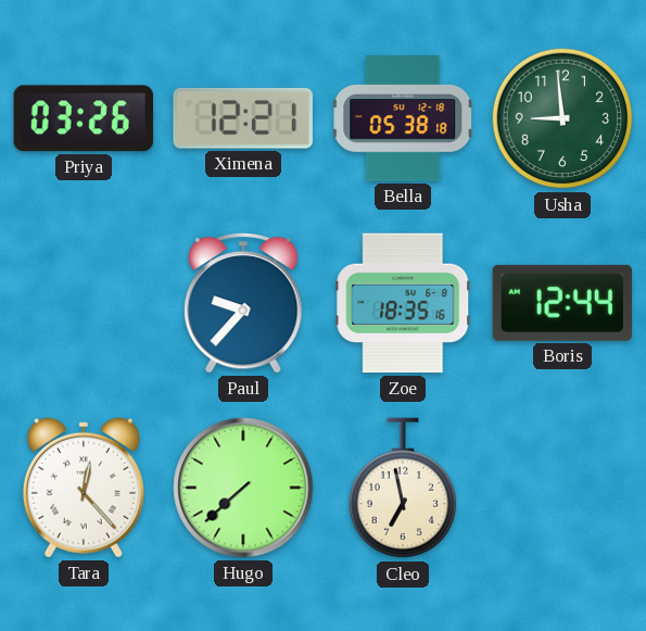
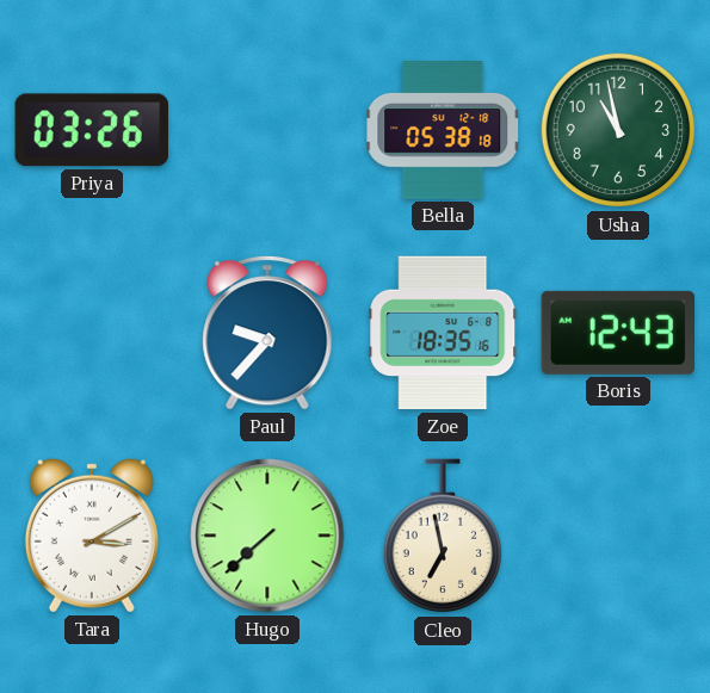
Ximena: 12:21 -> none
Usha: 8:59 -> 10:58
Boris: 12:44 -> 12:43
Tara: 12:23 -> 3:10
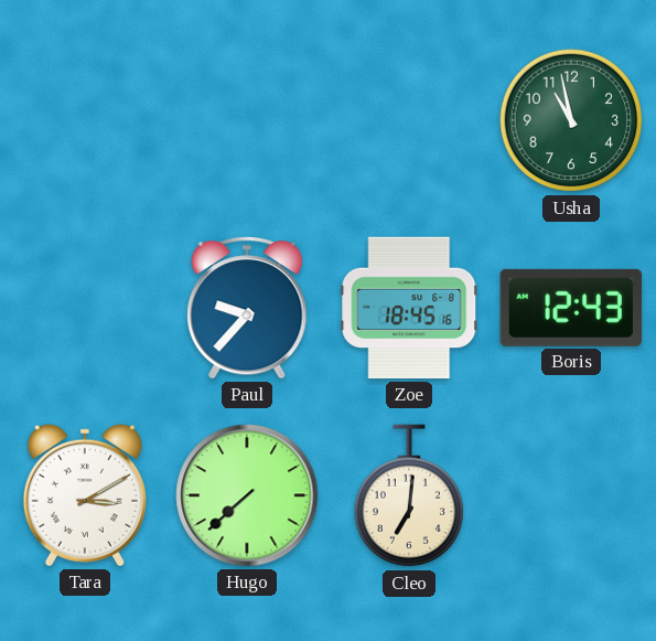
Priya: 03:26 -> none
Bella: 05:38 -> none
Zoe: 18:35 -> 18:45
Cleo: 6:58 -> 7:01
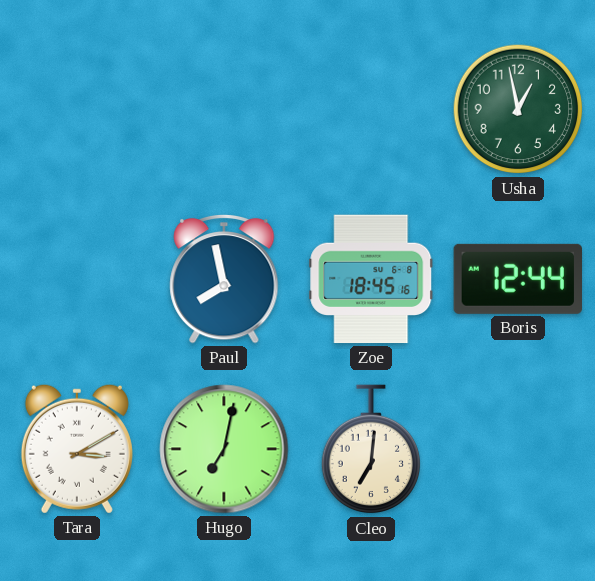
Usha: 10:58 -> 12:58
Paul: 9:37 -> 7:58
Boris: 12:43 -> 12:44
Hugo: 7:38 -> 7:02
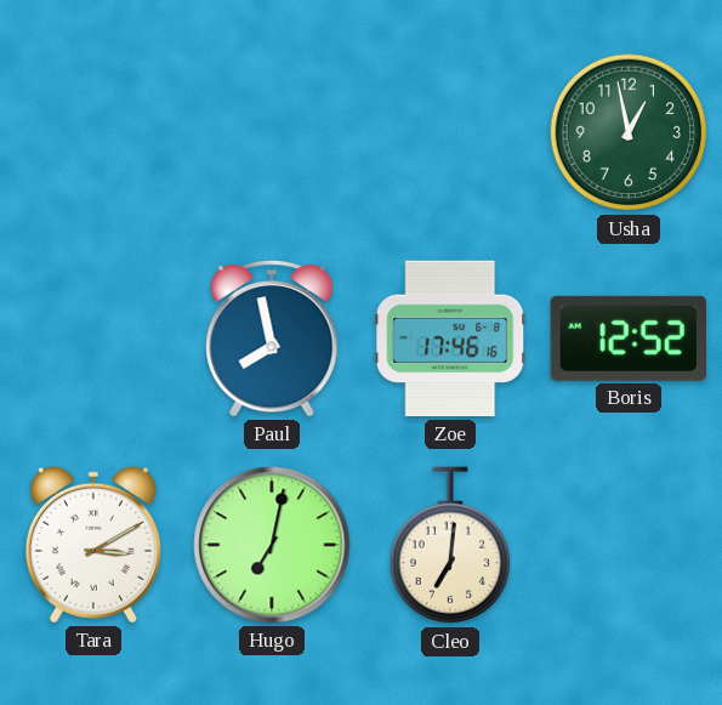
Zoe: 18:45 -> 17:46
Boris: 12:44 -> 12:52
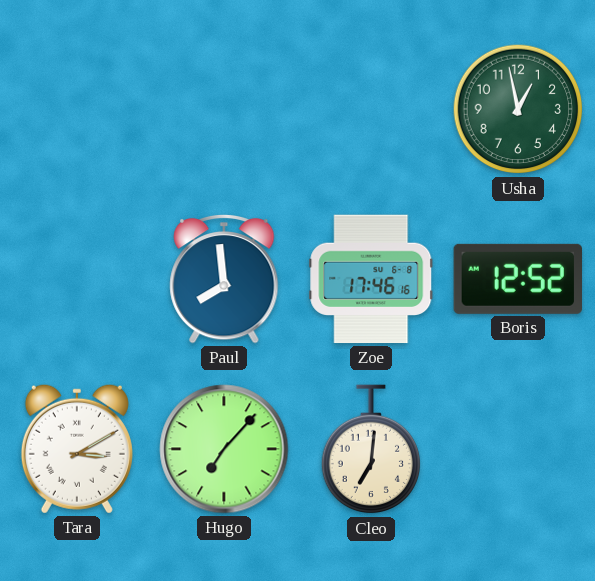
Paul: 7:58 -> 7:59
Hugo: 7:02 -> 7:07
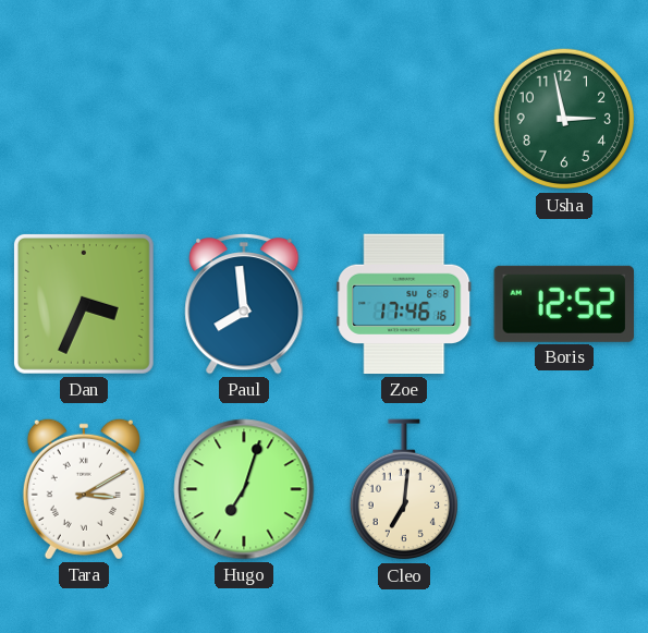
Usha: 12:58 -> 2:58
Dan: none -> 3:34
Hugo: 7:07 -> 7:03
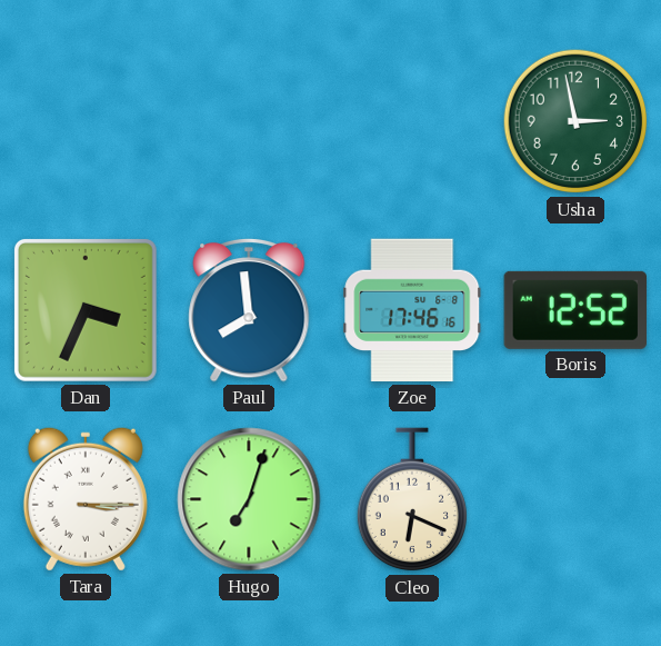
Tara: 3:10 -> 3:15
Cleo: 7:01 -> 6:19
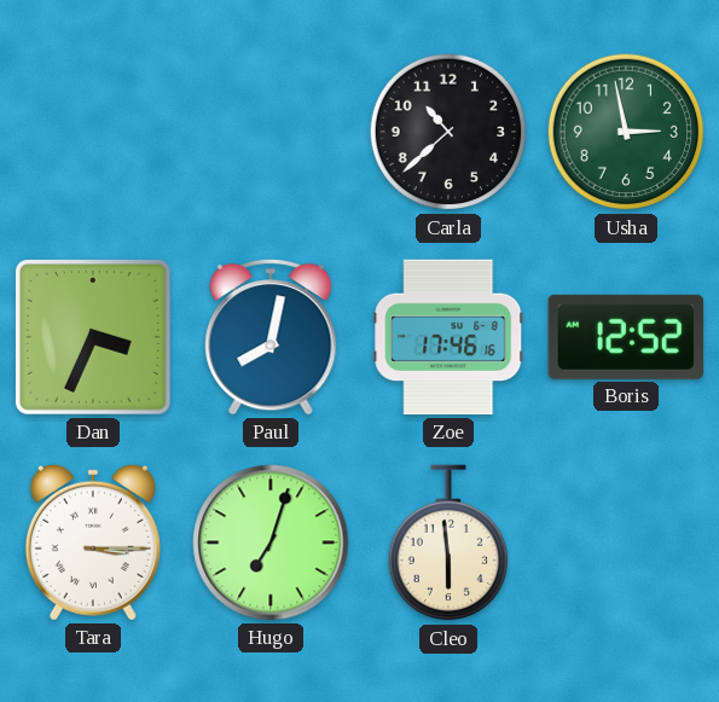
Carla: none -> 10:38
Paul: 7:59 -> 8:02
Cleo: 6:19 -> 5:59
